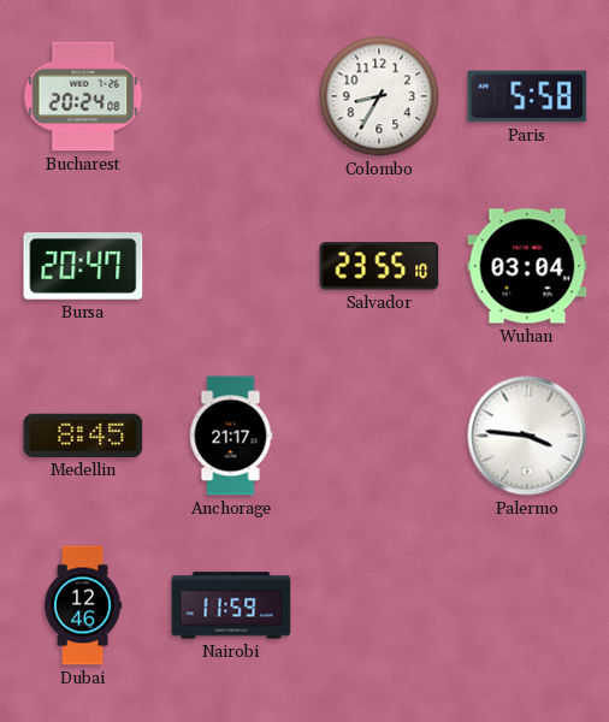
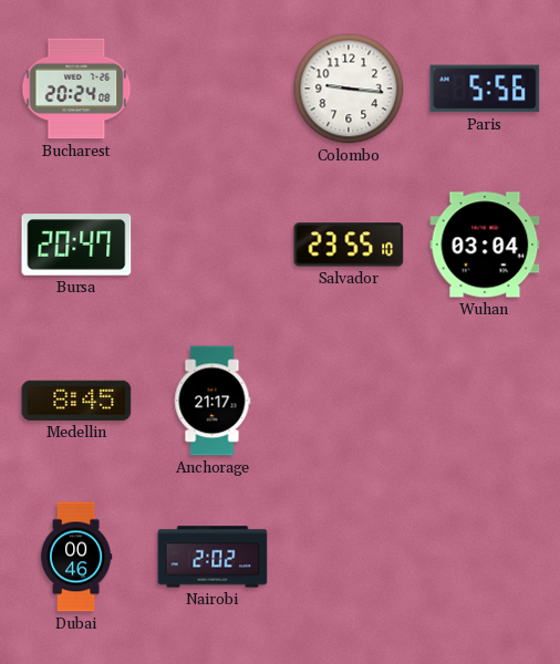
Colombo: 8:35 -> 9:16
Paris: 5:58 -> 5:56
Palermo: 3:46 -> none
Dubai: 12:46 -> 00:46
Nairobi: 11:59 -> 2:02
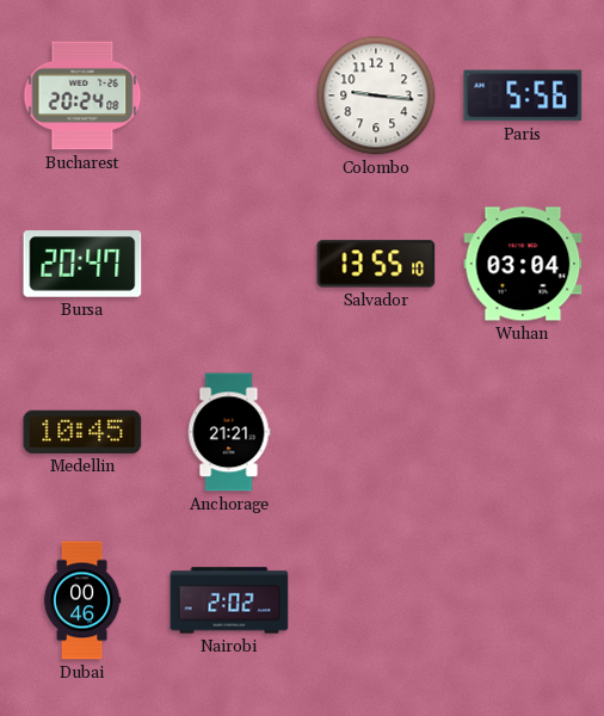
Salvador: 23:55 -> 13:55
Medellin: 8:45 -> 10:45
Anchorage: 21:17 -> 21:21
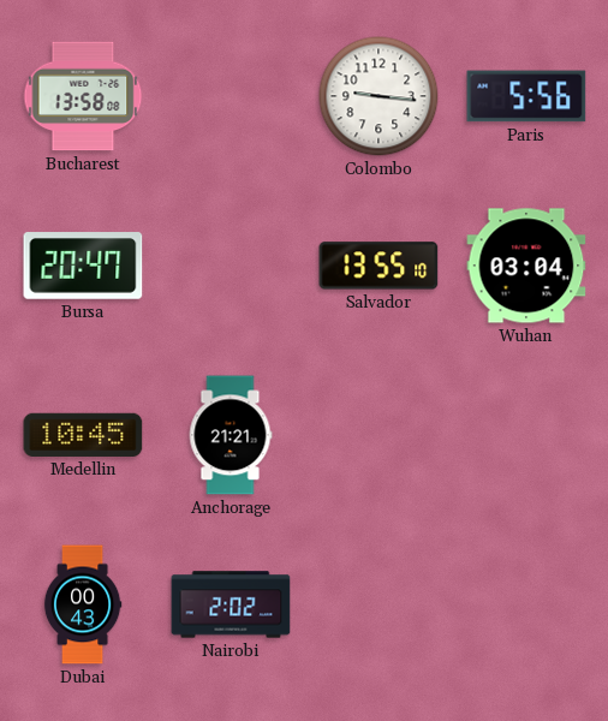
Bucharest: 20:24 -> 13:58
Dubai: 00:46 -> 00:43
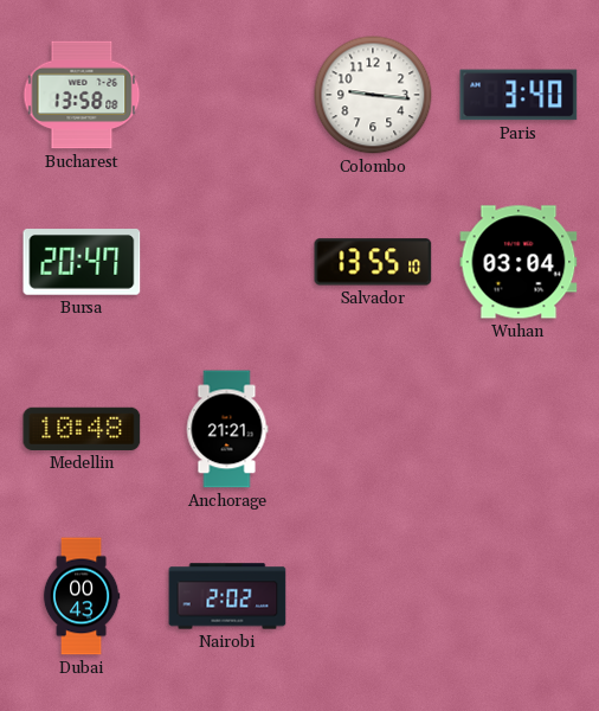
Paris: 5:56 -> 3:40
Medellin: 10:45 -> 10:48
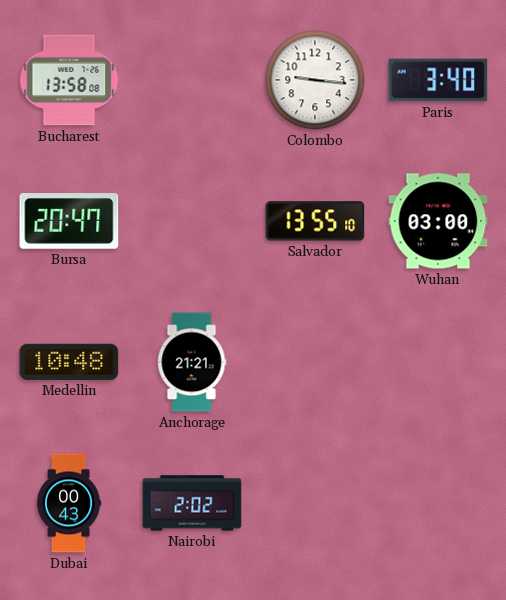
Wuhan: 03:04 -> 03:00
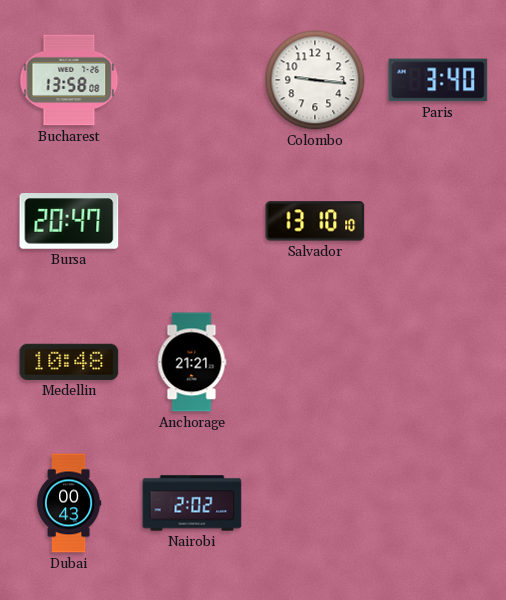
Salvador: 13:55 -> 13:10
Wuhan: 03:00 -> none
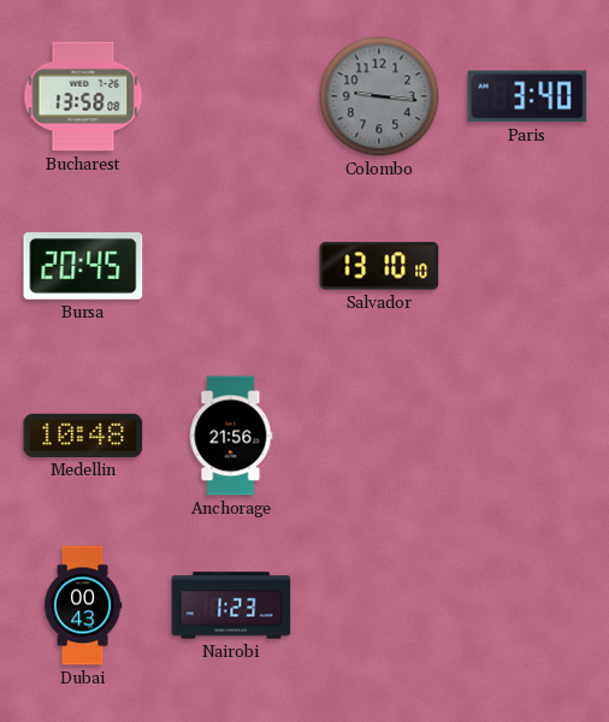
Colombo dial: white -> grey
Bursa: 20:47 -> 20:45
Anchorage: 21:21 -> 21:56
Nairobi: 2:02 -> 1:23
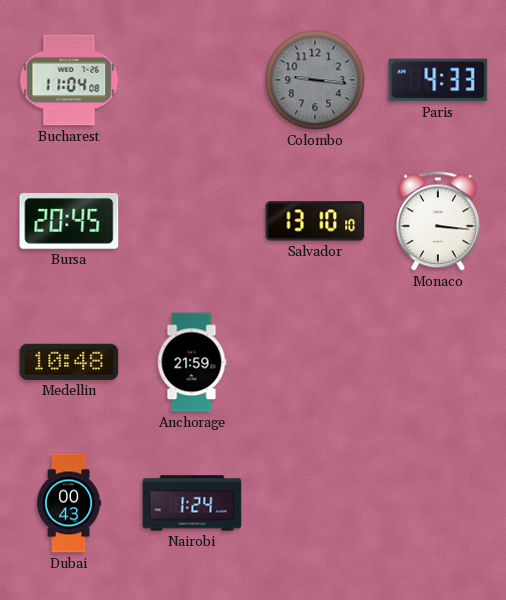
Bucharest: 13:58 -> 11:04
Paris: 3:40 -> 4:33
Monaco: none -> 3:16
Anchorage: 21:56 -> 21:59
Nairobi: 1:23 -> 1:24
